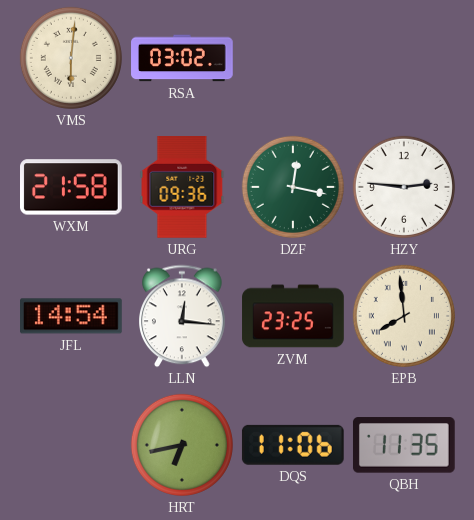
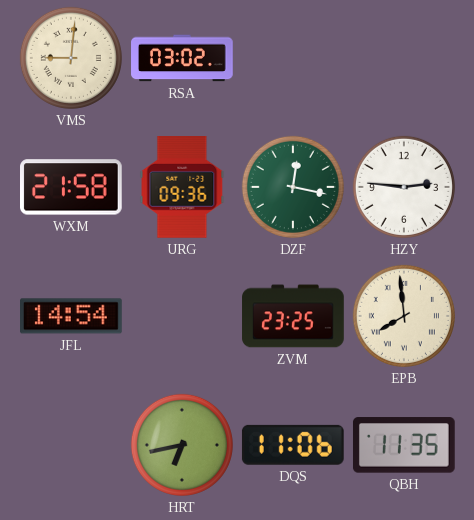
VMS: 6:01 -> 9:01
LLN: 12:16 -> none
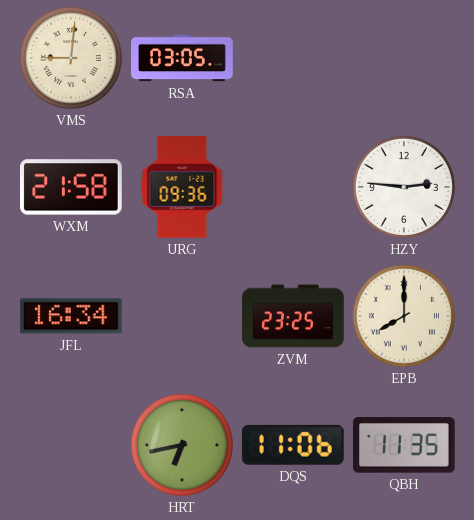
RSA: 03:02 -> 03:05
DZF: 12:17 -> none
JFL: 14:54 -> 16:34
EPB: 7:59 -> 8:00
